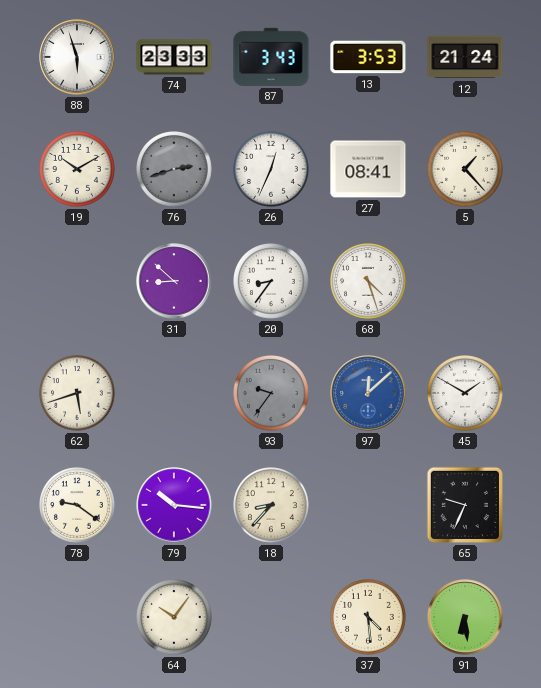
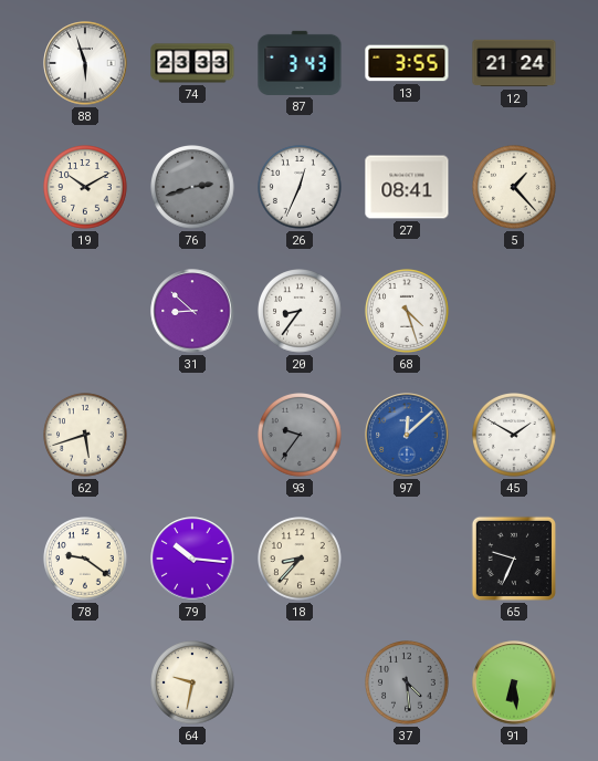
13: 3:53 -> 3:55
64: 10:06 -> 9:32
37 dial: cream -> grey
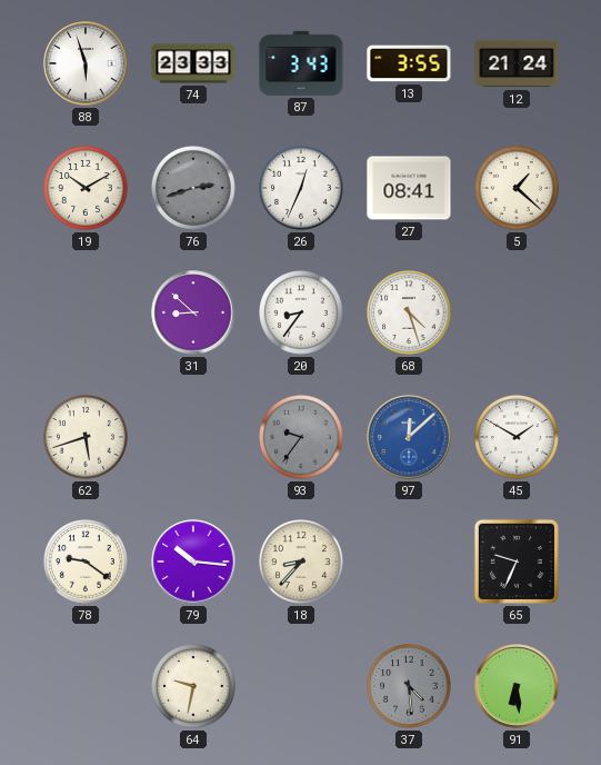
5: 1:23 -> 1:22
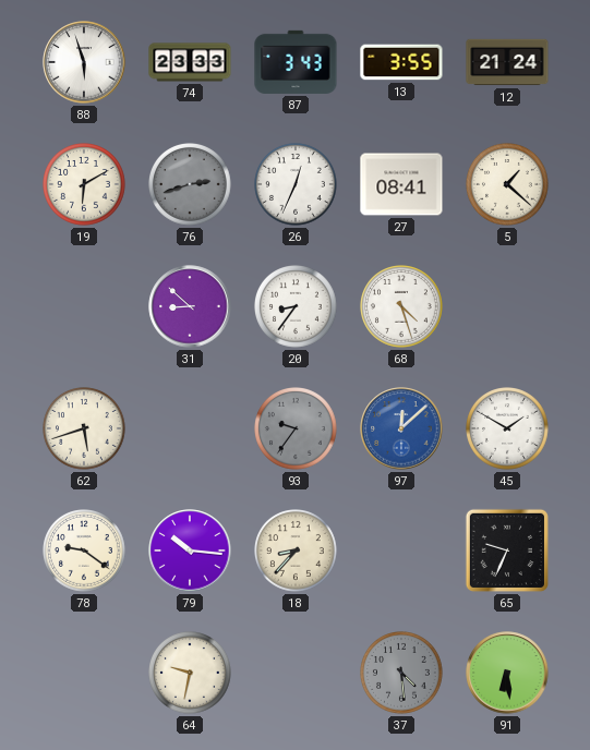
19: 10:10 -> 6:10
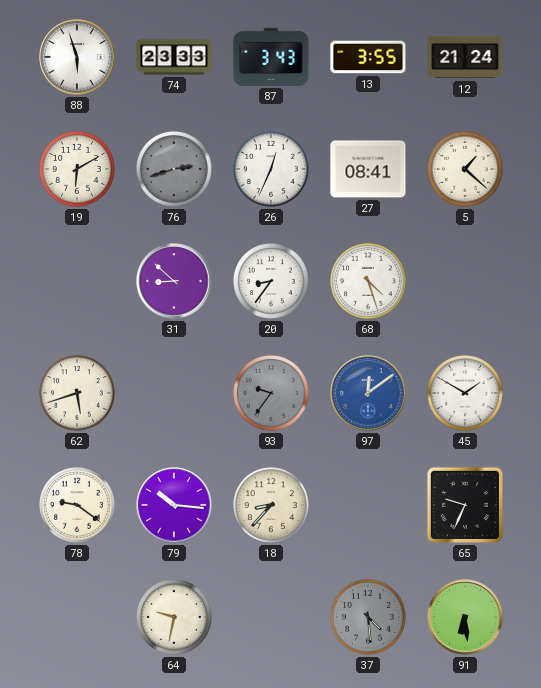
97: 12:08 -> 12:09
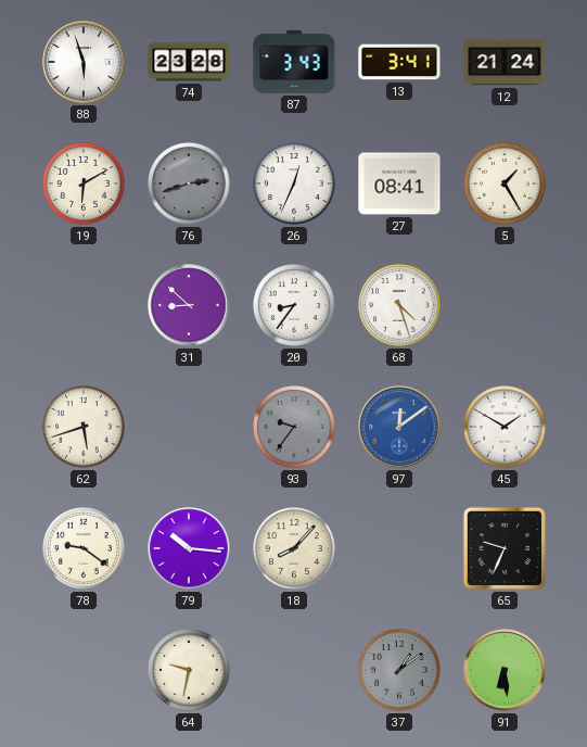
74: 23:33 -> 23:28
13: 3:55 -> 3:41
5: 1:22 -> 1:25
18: 8:37 -> 8:07
37: 4:29 -> 1:09
